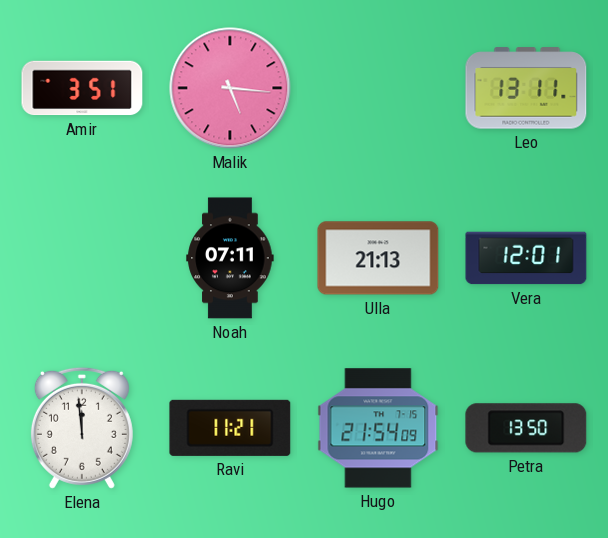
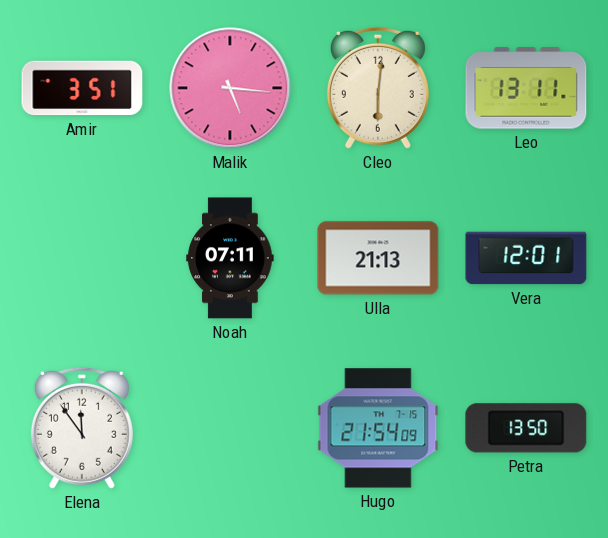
Cleo: none -> 6:01
Elena: 11:59 -> 11:54
Ravi: 11:21 -> none
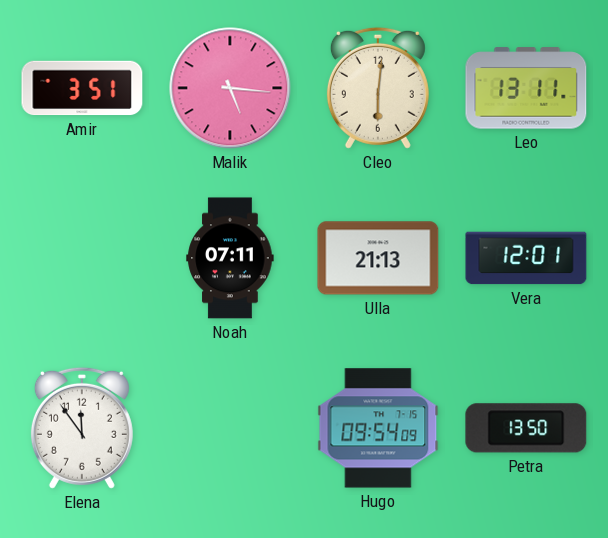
Hugo: 21:54 -> 09:54
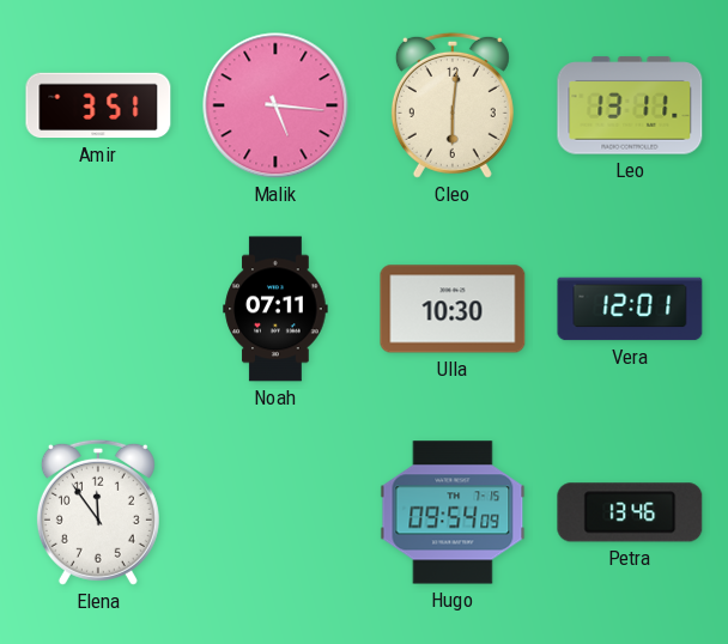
Ulla: 21:13 -> 10:30
Petra: 13:50 -> 13:46
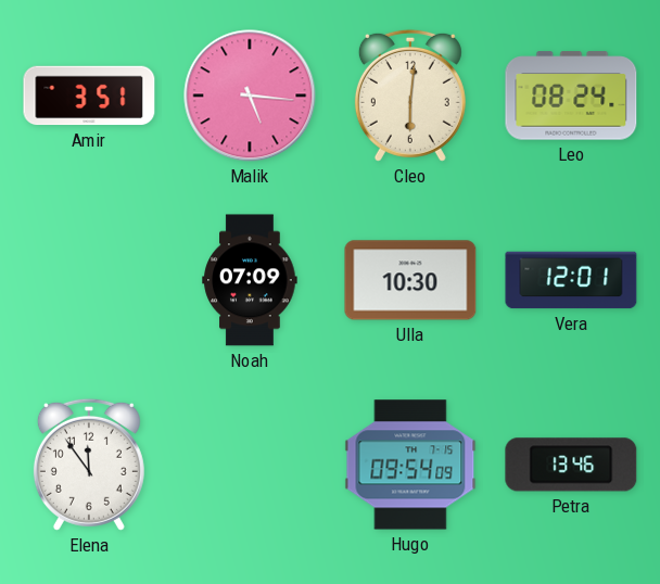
Leo: 13:11 -> 08:24
Noah: 07:11 -> 07:09
